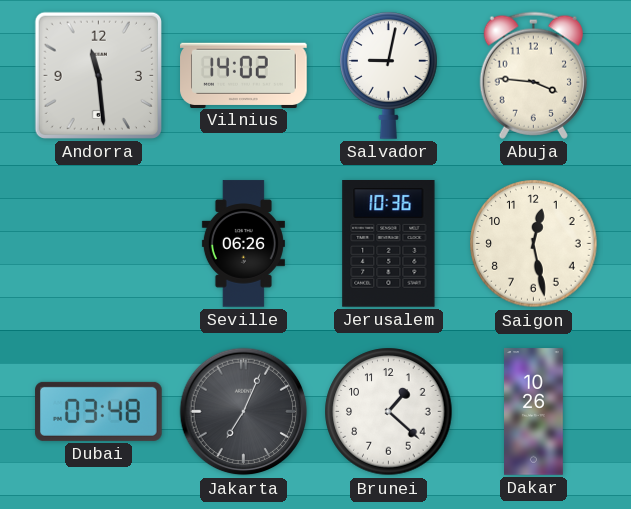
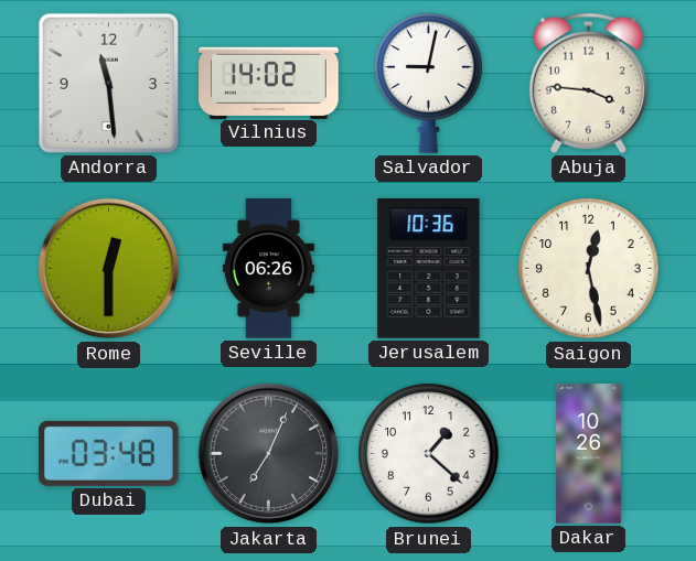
Rome: none -> 12:30
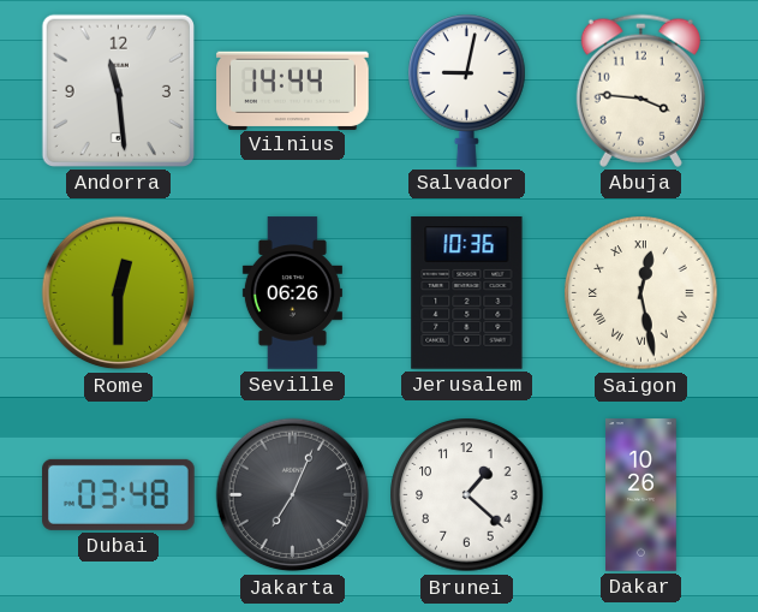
Vilnius: 14:02 -> 14:44
Saigon numerals: Arabic -> Roman
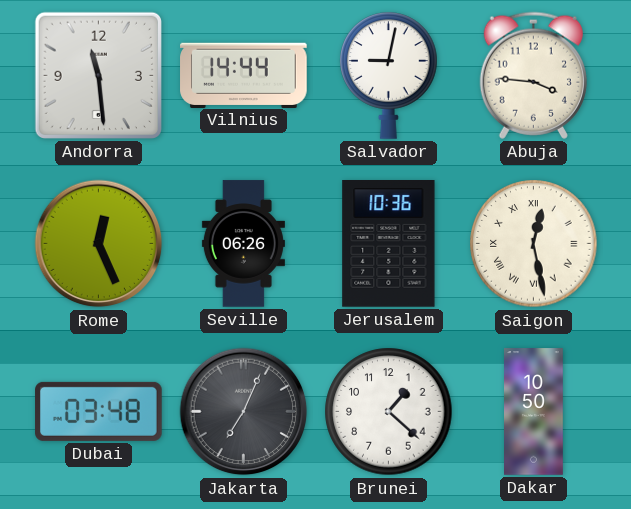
Rome: 12:30 -> 12:26
Dakar: 10:26 -> 10:50
